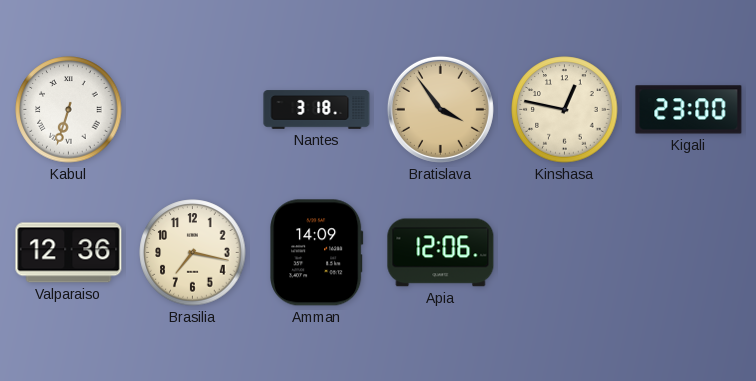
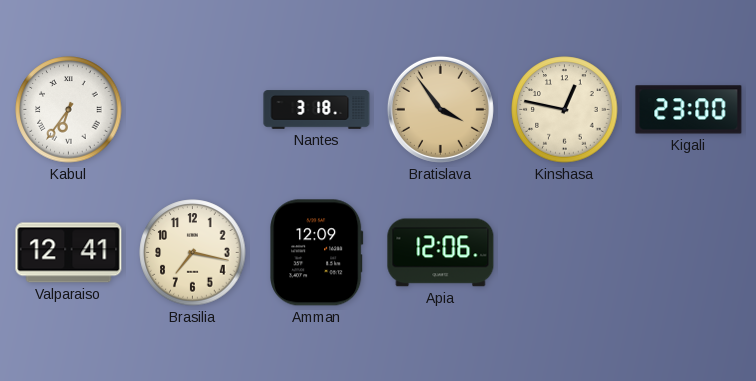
Kabul: 6:33 -> 6:36
Valparaiso: 12:36 -> 12:41
Amman: 14:09 -> 12:09
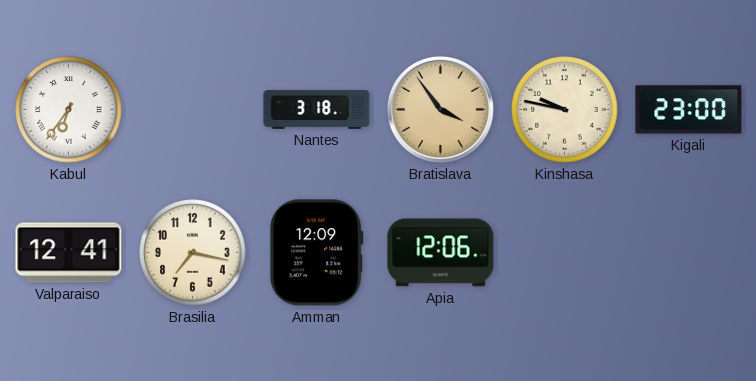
Kinshasa: 12:47 -> 9:47
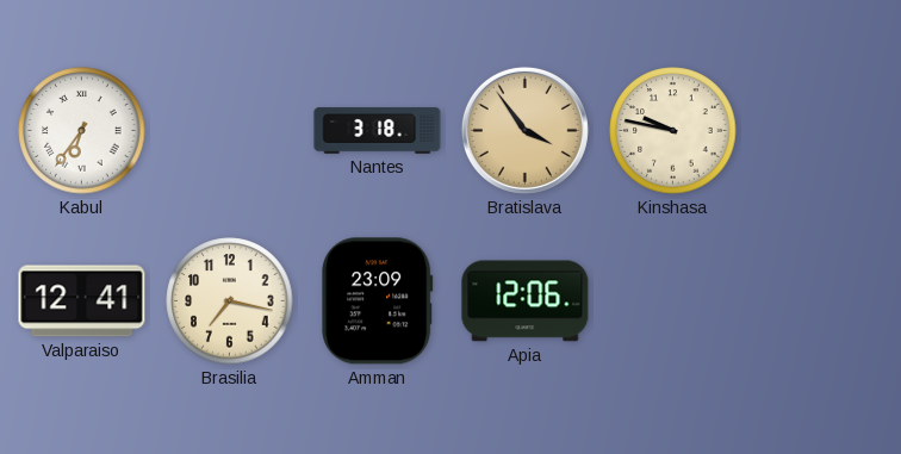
Kigali: 23:00 -> none
Amman: 12:09 -> 23:09
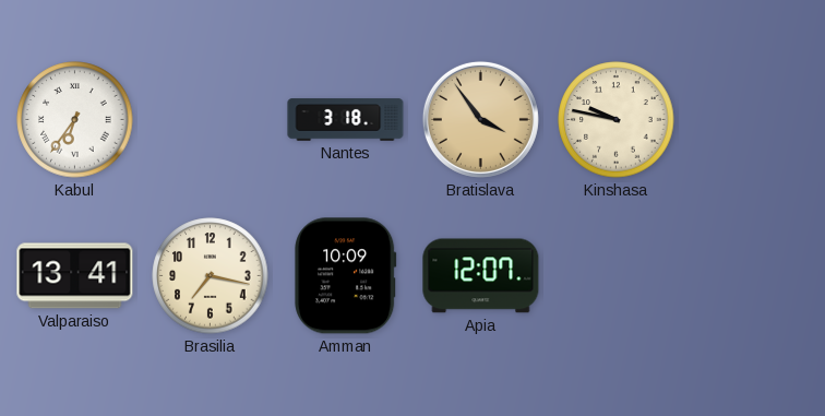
Valparaiso: 12:41 -> 13:41
Amman: 23:09 -> 10:09
Apia: 12:06 -> 12:07
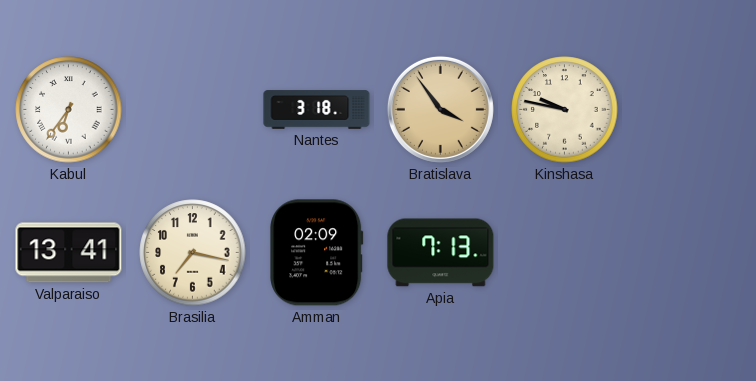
Amman: 10:09 -> 02:09
Apia: 12:07 -> 7:13
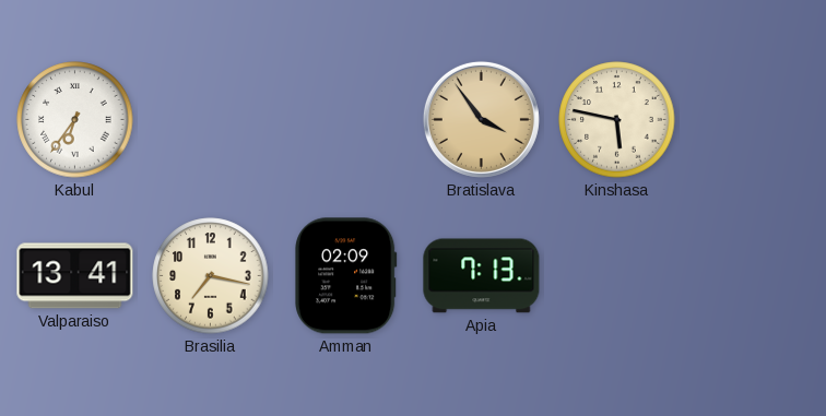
Nantes: 3:18 -> none
Kinshasa: 9:47 -> 5:47
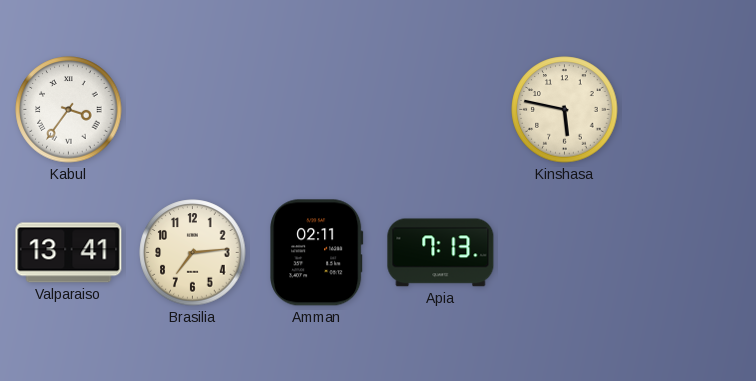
Kabul: 6:36 -> 3:36
Bratislava: 3:54 -> none
Brasilia: 7:17 -> 7:14
Amman: 02:09 -> 02:11
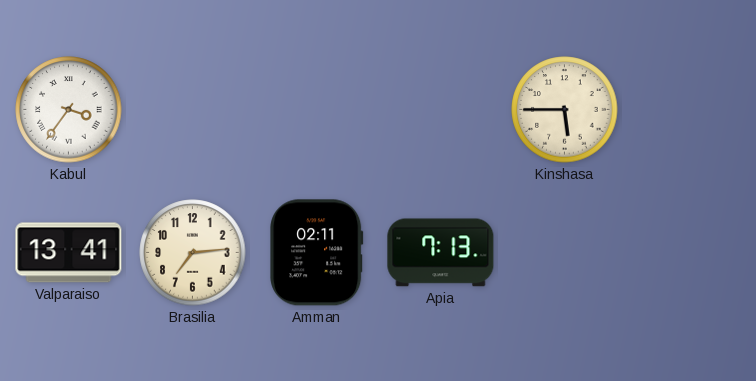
Kinshasa: 5:47 -> 5:45
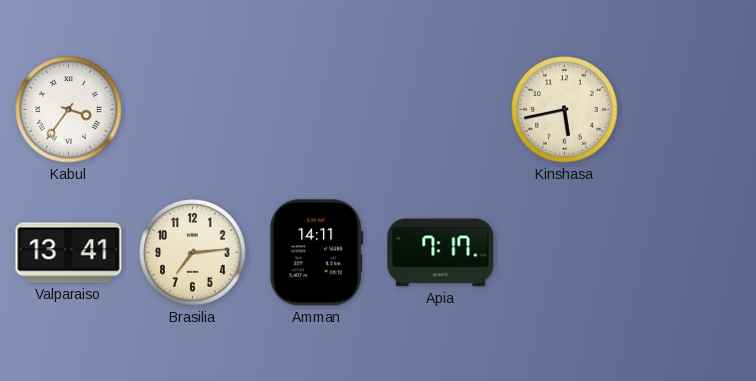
Kinshasa: 5:45 -> 5:43
Amman: 02:11 -> 14:11
Apia: 7:13 -> 7:17
